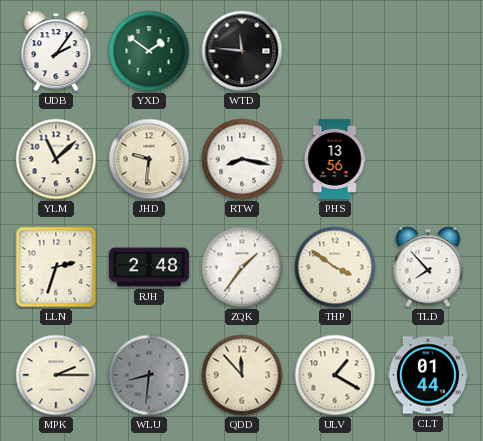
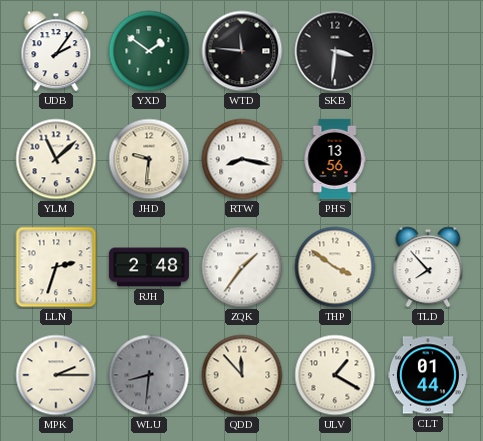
SKB: none -> 3:31
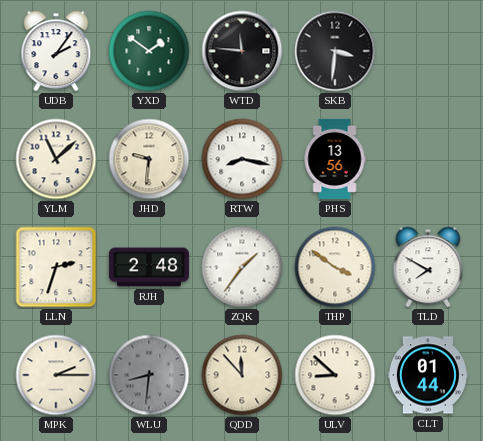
TLD: 7:53 -> 7:50
ULV: 1:20 -> 8:52
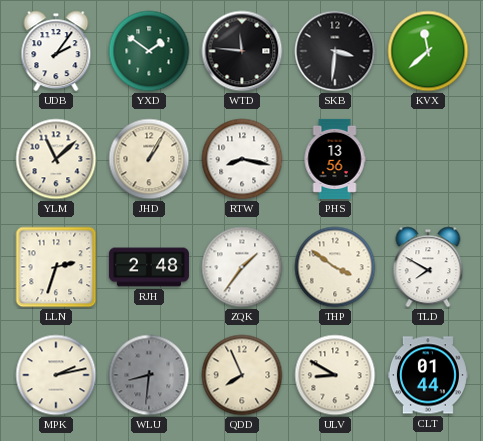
KVX: none -> 11:38
JHD: 9:31 -> 1:05
MPK: 2:15 -> 2:13
QDD: 11:53 -> 7:56
ULV: 8:52 -> 8:50
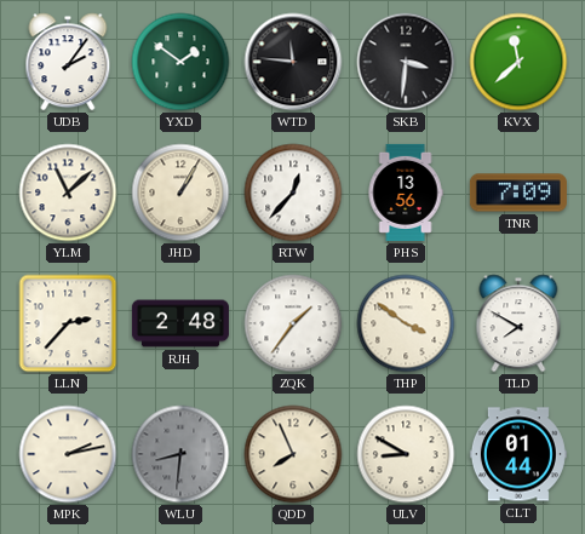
RTW: 8:17 -> 12:37
TNR: none -> 7:09
LLN: 2:33 -> 2:37
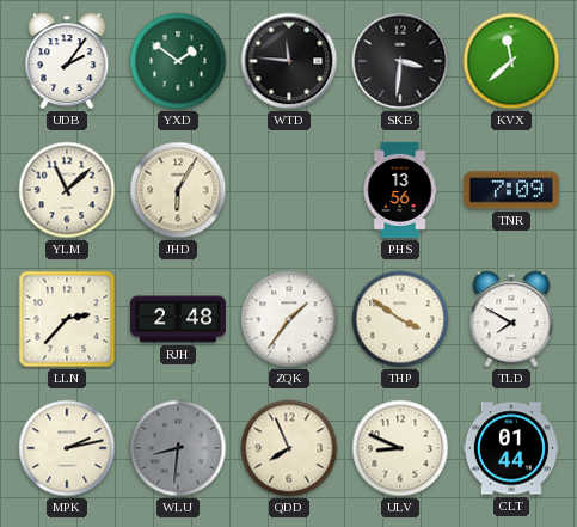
JHD: 1:05 -> 6:05
RTW: 12:37 -> none
ULV: 8:50 -> 8:49
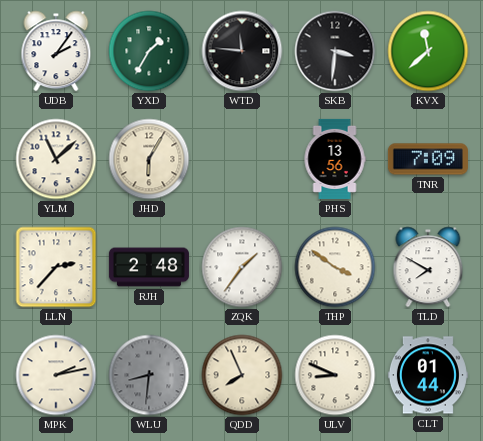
YXD: 1:51 -> 1:35
